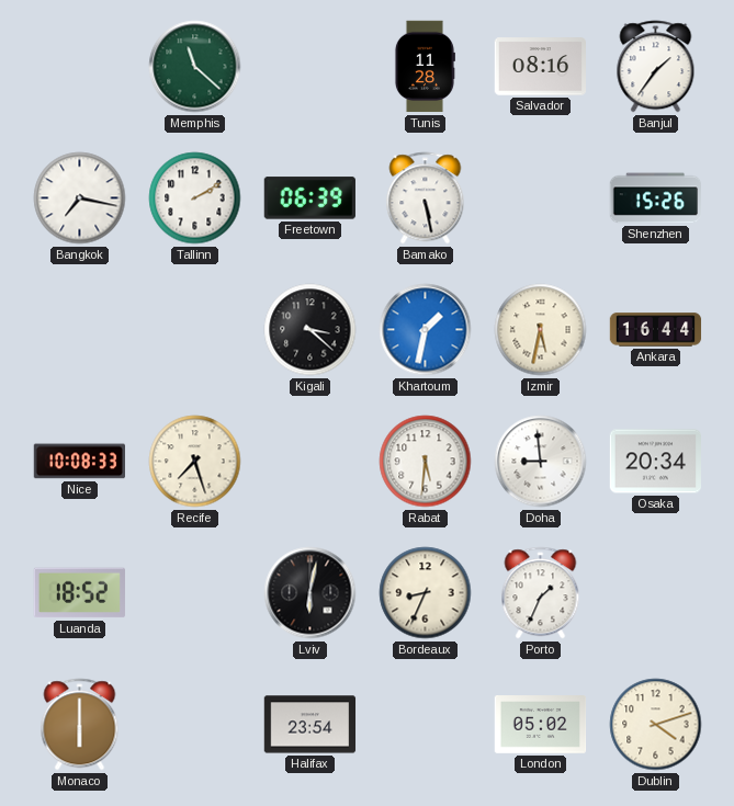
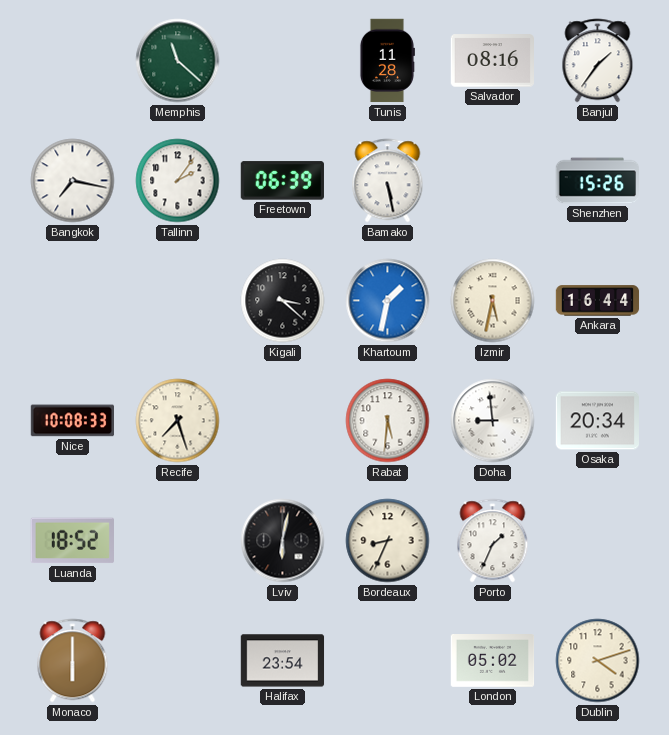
Tallinn: 2:10 -> 2:06
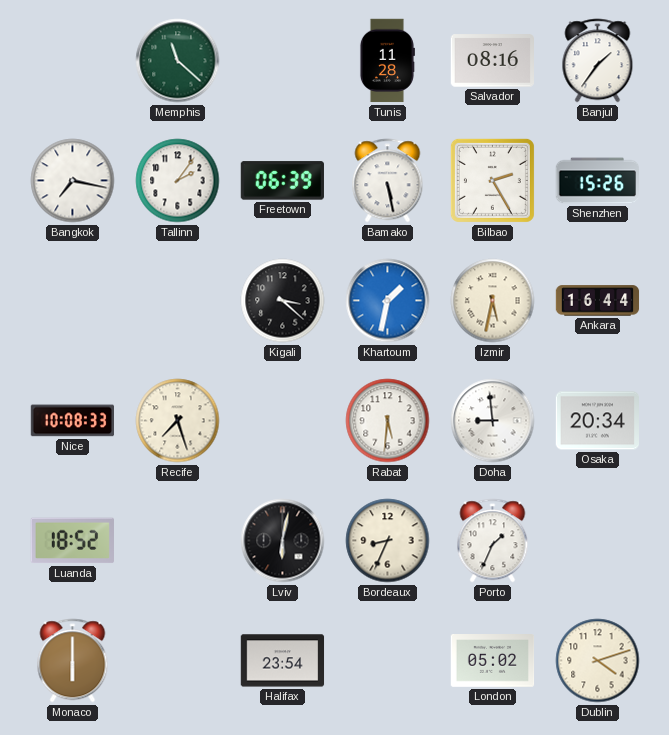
Bilbao: none -> 2:25
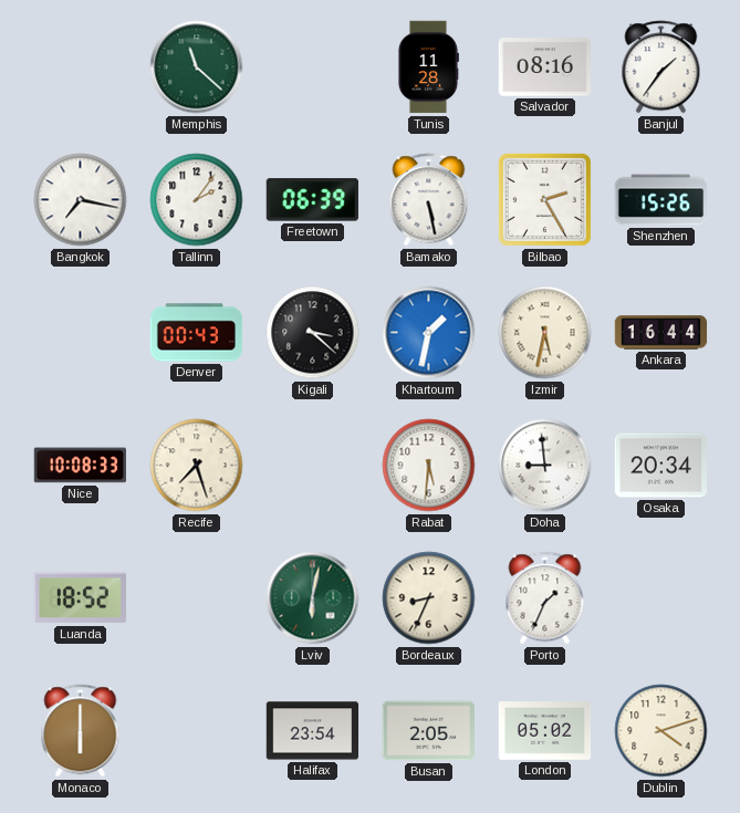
Denver: none -> 00:43
Lviv dial: black -> green
Busan: none -> 2:05
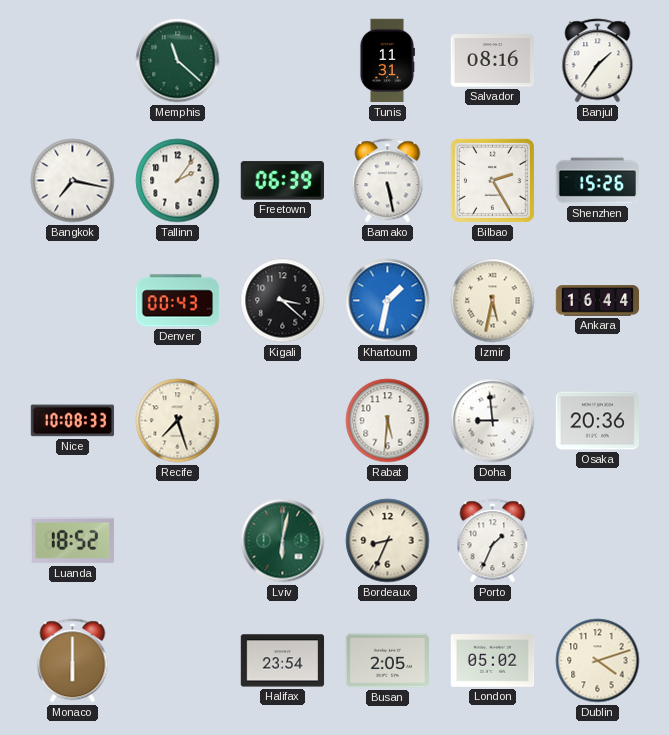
Tunis: 11:28 -> 11:31
Osaka: 20:34 -> 20:36
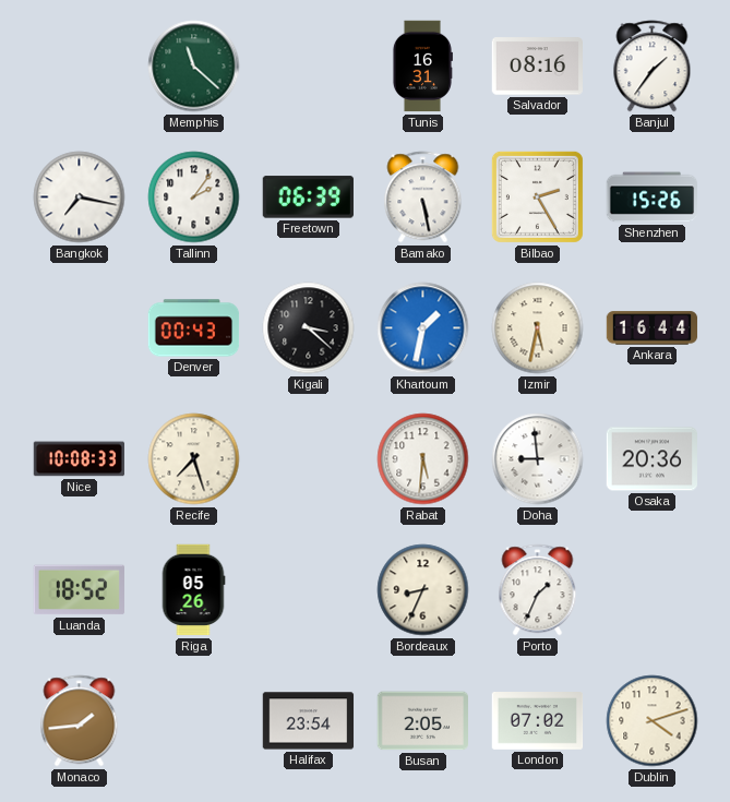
Tunis: 11:31 -> 16:31
Riga: none -> 05:26
Lviv: 6:02 -> none
Monaco: 6:00 -> 1:44
London: 05:02 -> 07:02
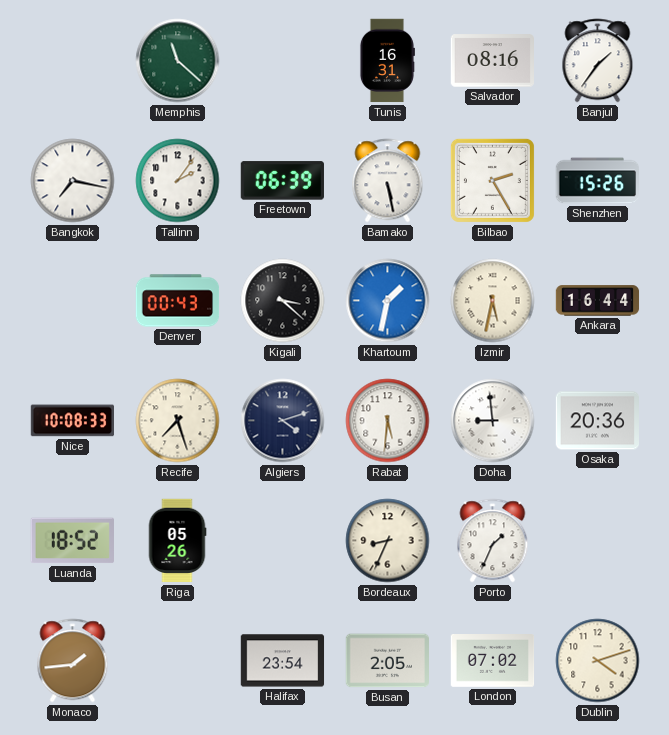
Algiers: none -> 4:12
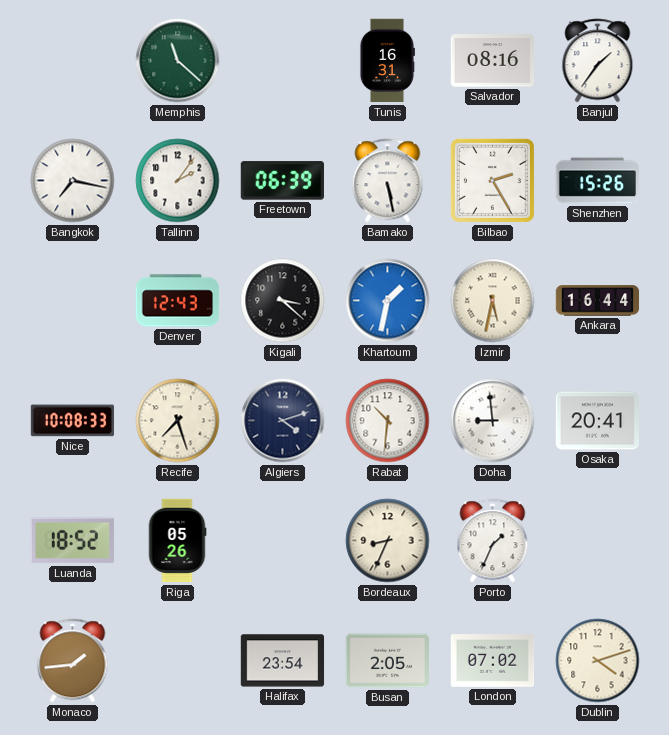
Denver: 00:43 -> 12:43
Rabat: 5:31 -> 10:31
Osaka: 20:36 -> 20:41
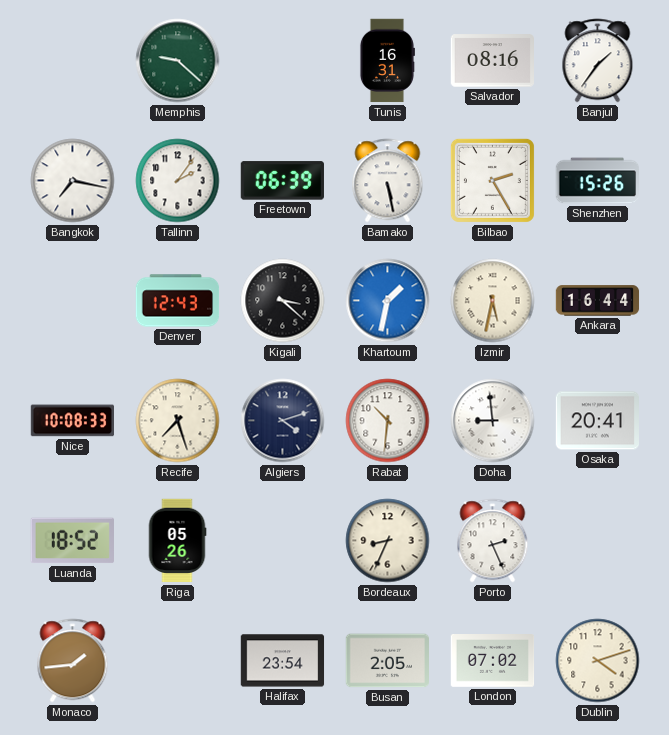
Memphis: 11:22 -> 9:22
Porto: 1:34 -> 2:26
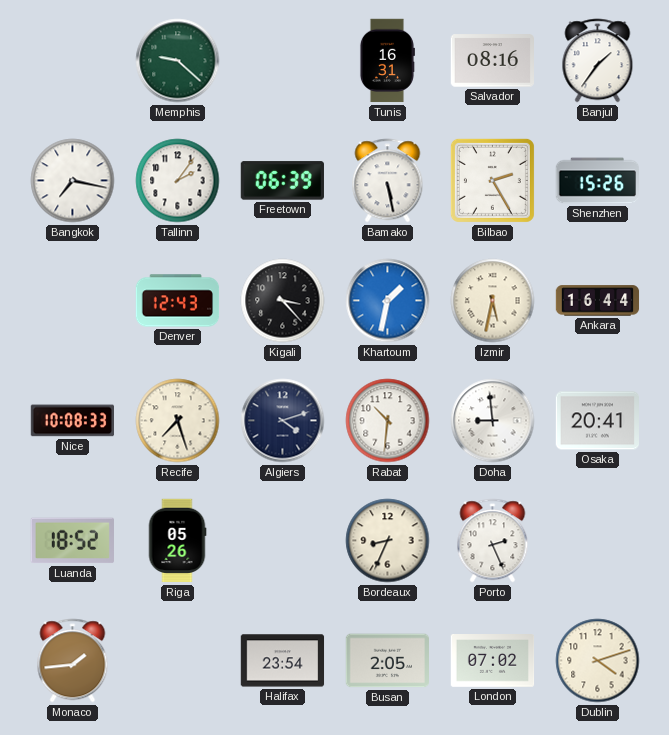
Kigali: 3:22 -> 3:23
